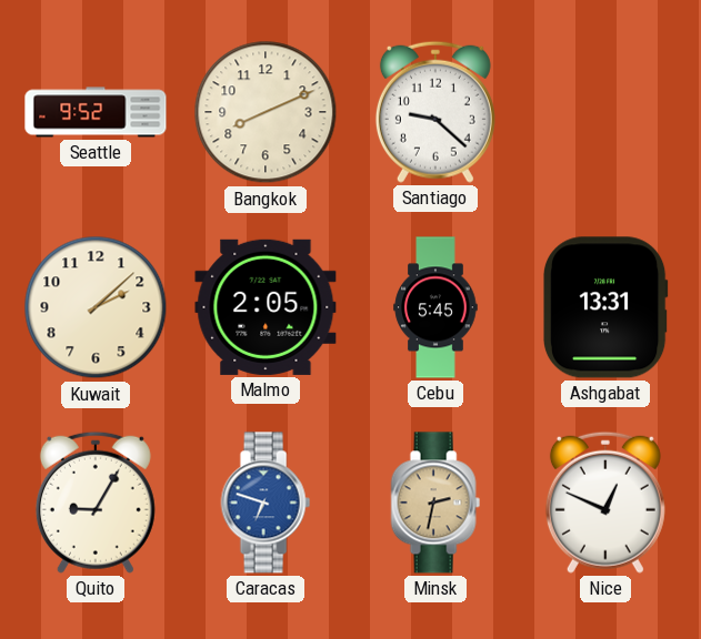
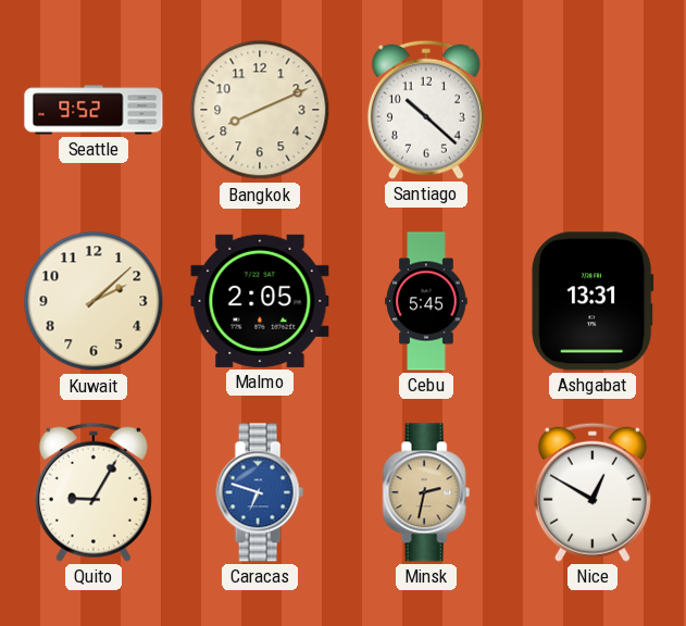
Santiago: 9:22 -> 10:22
Nice: 12:49 -> 12:50
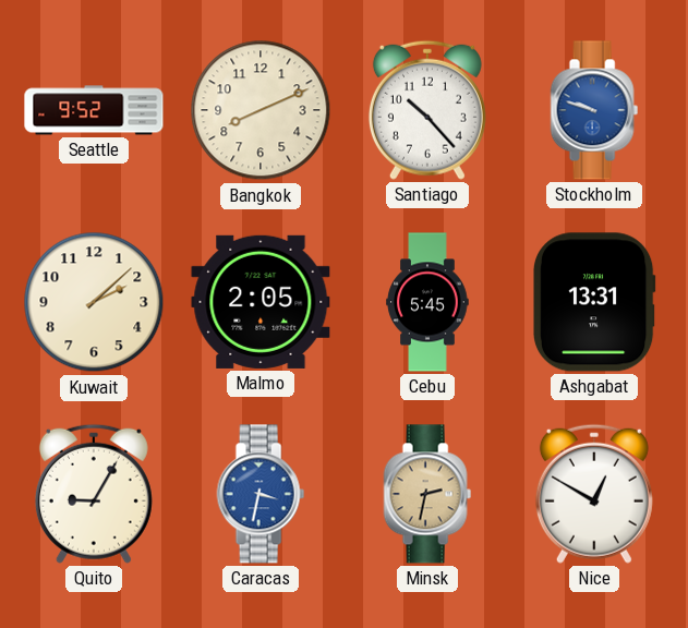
Santiago: 10:22 -> 10:23
Stockholm: none -> 9:48
Caracas: 6:48 -> 3:32
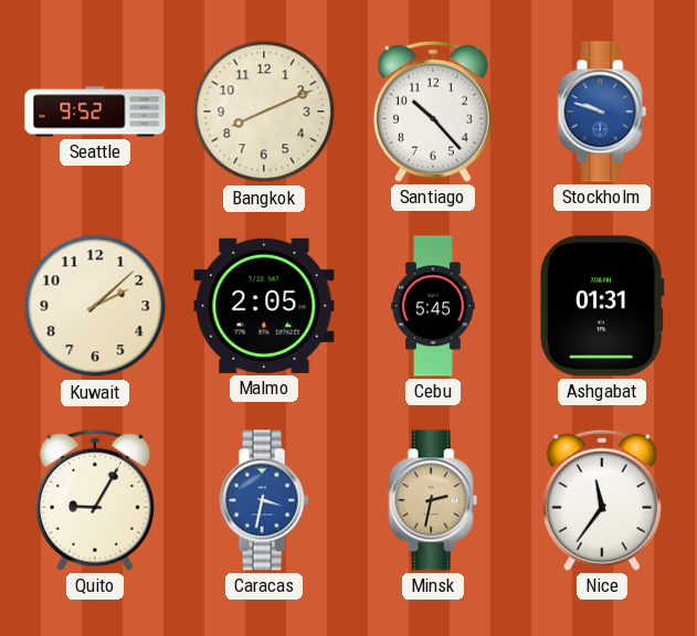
Ashgabat: 13:31 -> 01:31
Nice: 12:50 -> 11:36
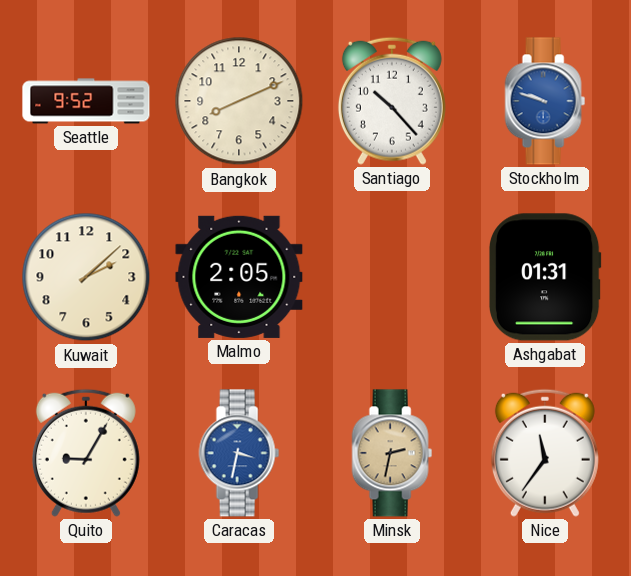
Cebu: 5:45 -> none
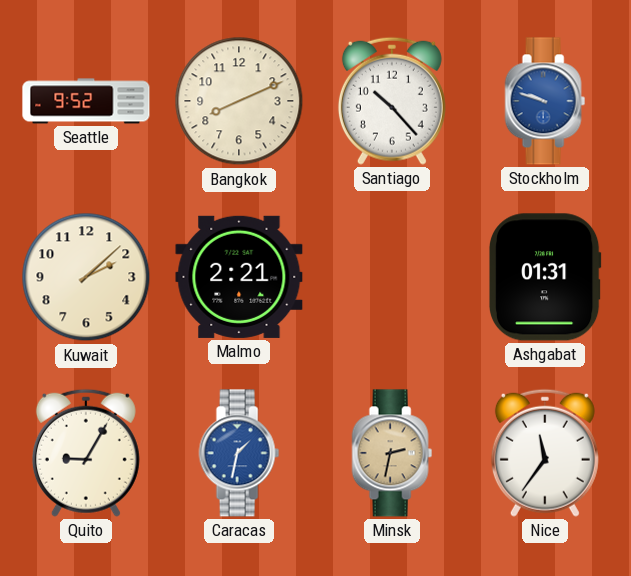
Malmo: 2:05 -> 2:21
Caracas: 3:32 -> 1:32
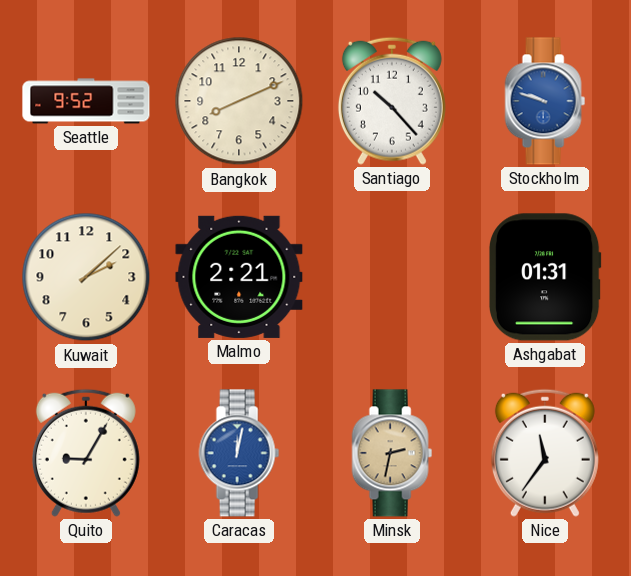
Caracas: 1:32 -> 12:02
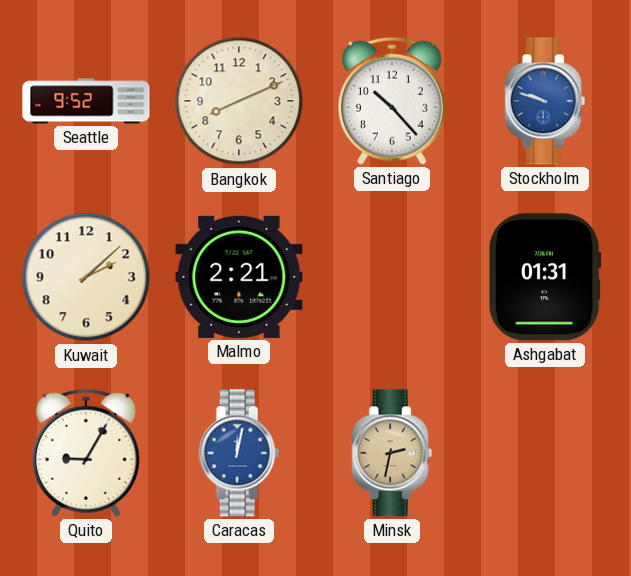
Nice: 11:36 -> none
